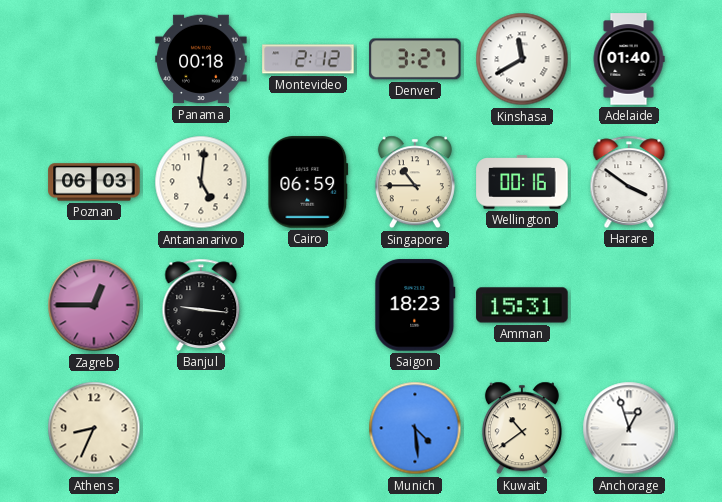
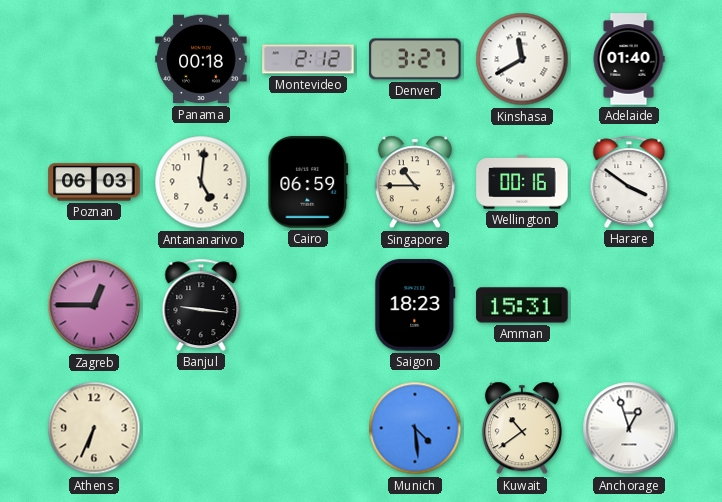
Athens: 8:34 -> 6:34
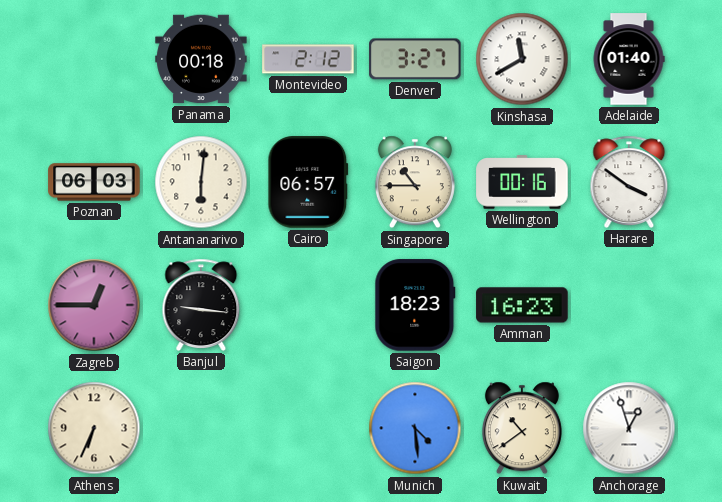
Antananarivo: 5:01 -> 6:01
Cairo: 06:59 -> 06:57
Amman: 15:31 -> 16:23
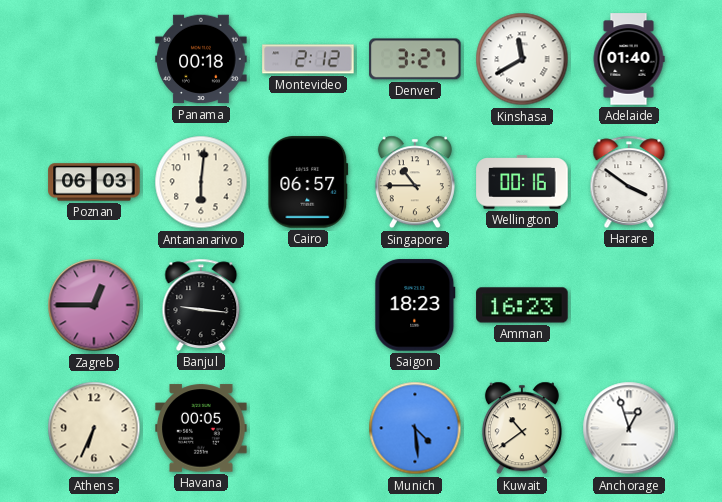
Havana: none -> 00:05
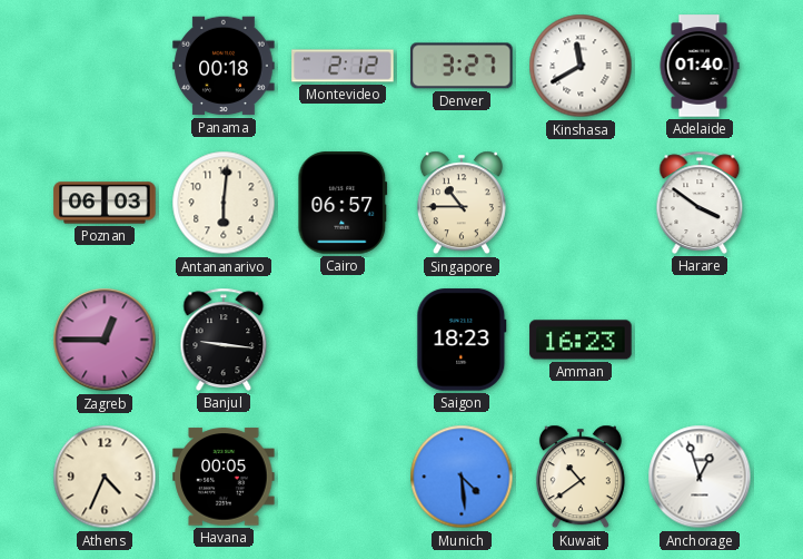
Wellington: 00:16 -> none
Athens: 6:34 -> 4:34
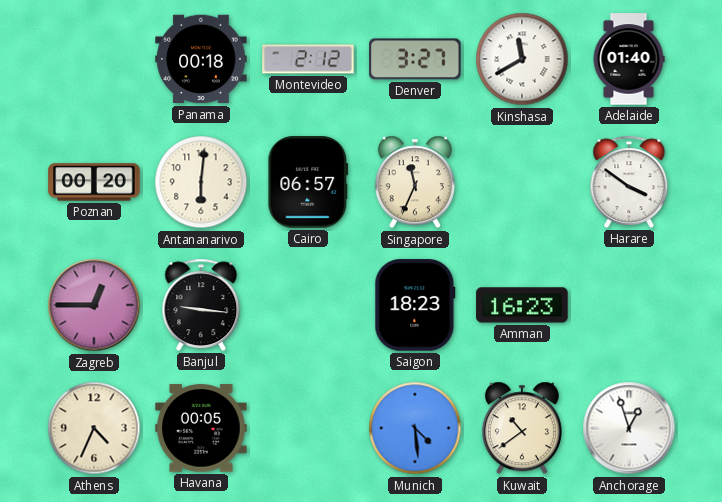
Poznan: 06:03 -> 00:20
Singapore: 10:45 -> 11:34
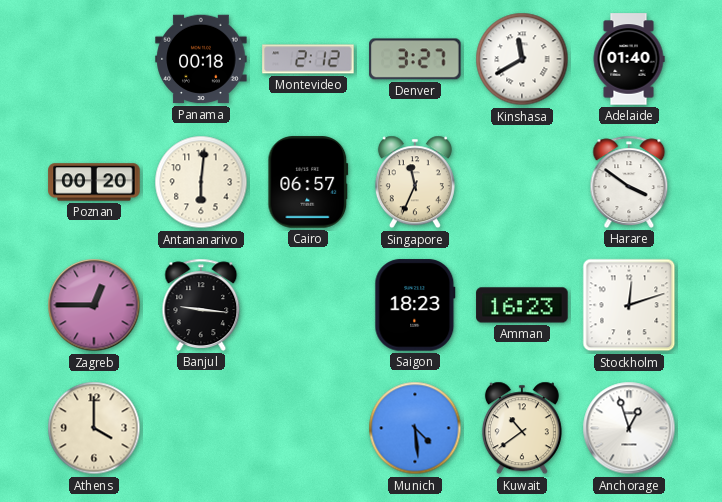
Stockholm: none -> 12:12
Athens: 4:34 -> 4:00
Havana: 00:05 -> none
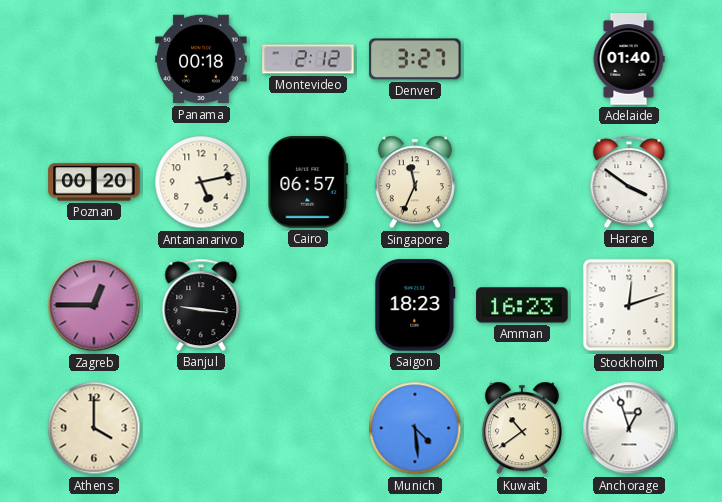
Kinshasa: 11:40 -> none
Antananarivo: 6:01 -> 5:13
